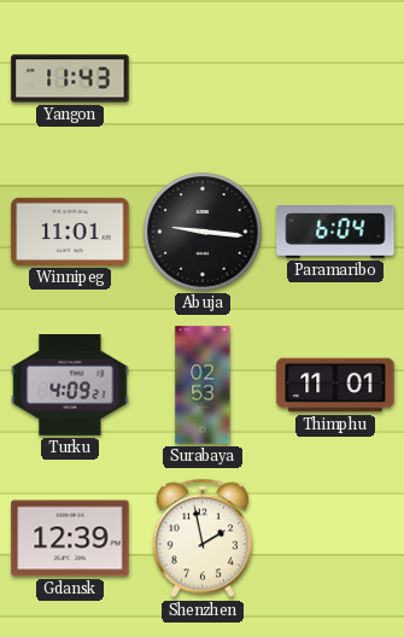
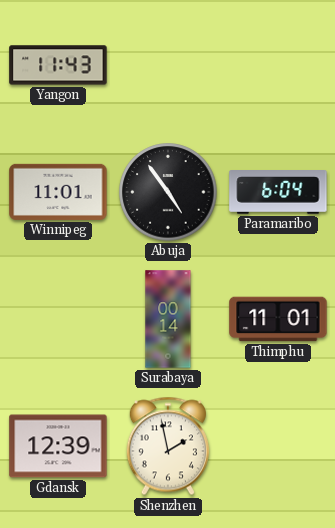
Abuja: 9:16 -> 4:54
Turku: 4:09 -> none
Surabaya: 02:53 -> 00:14
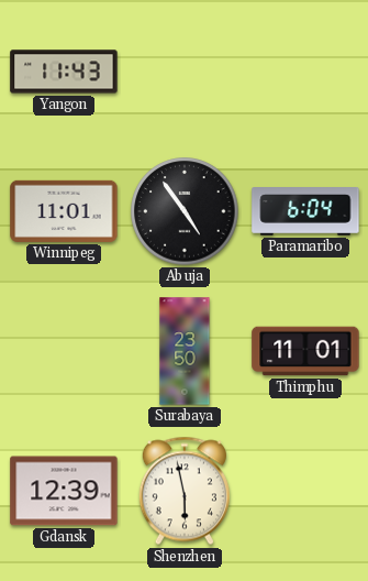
Surabaya: 00:14 -> 23:50
Shenzhen: 1:58 -> 5:58
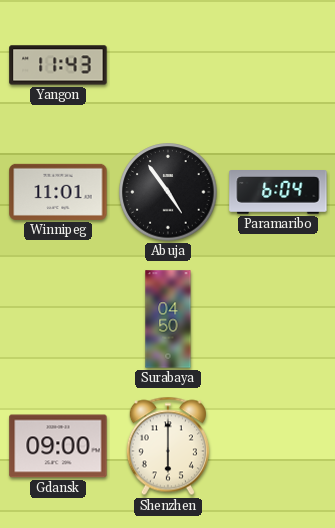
Surabaya: 23:50 -> 04:50
Thimphu: 11:01 -> none
Gdansk: 12:39 -> 09:00
Shenzhen: 5:58 -> 6:00
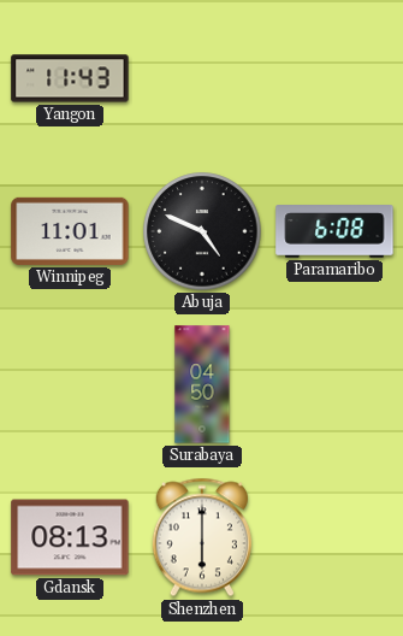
Abuja: 4:54 -> 4:49
Paramaribo: 6:04 -> 6:08
Gdansk: 09:00 -> 08:13
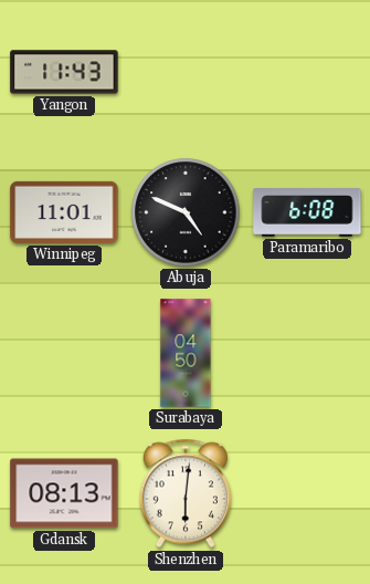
Shenzhen: 6:00 -> 6:01
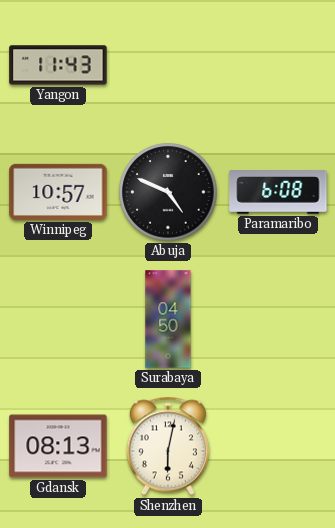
Winnipeg: 11:01 -> 10:57
Shenzhen: 6:01 -> 6:02
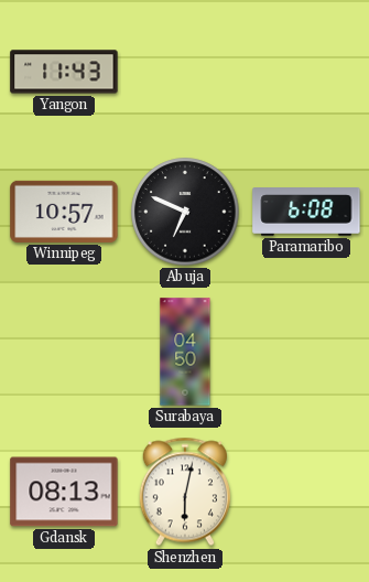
Abuja: 4:49 -> 6:49
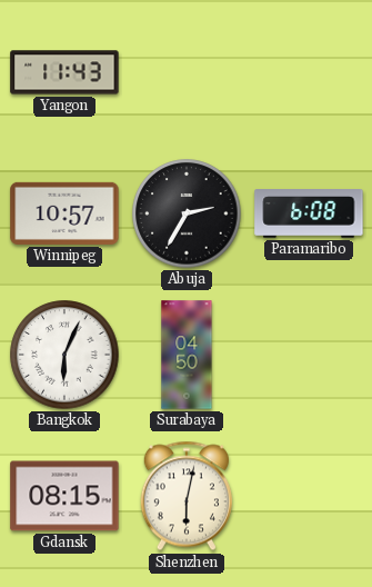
Abuja: 6:49 -> 2:35
Bangkok: none -> 6:04
Gdansk: 08:13 -> 08:15
